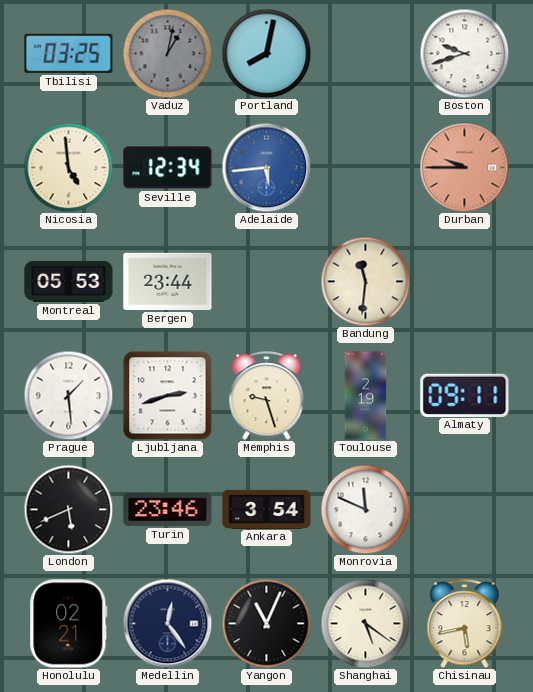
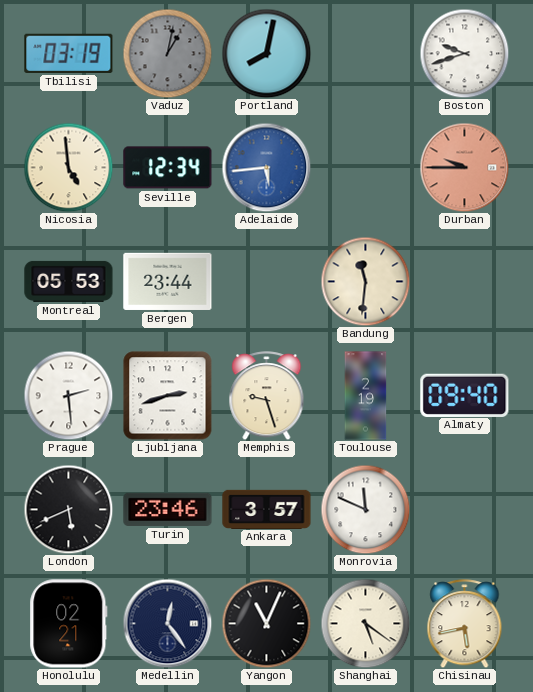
Tbilisi: 03:25 -> 03:19
Prague: 1:29 -> 2:29
Almaty: 09:11 -> 09:40
Ankara: 3:54 -> 3:57
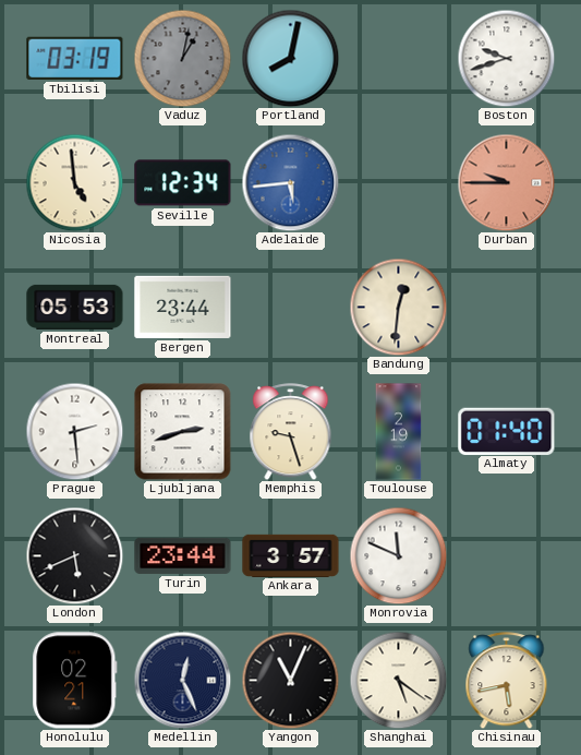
Bandung: 11:31 -> 12:31
Almaty: 09:40 -> 01:40
Turin: 23:46 -> 23:44
Medellin: 12:24 -> 12:26
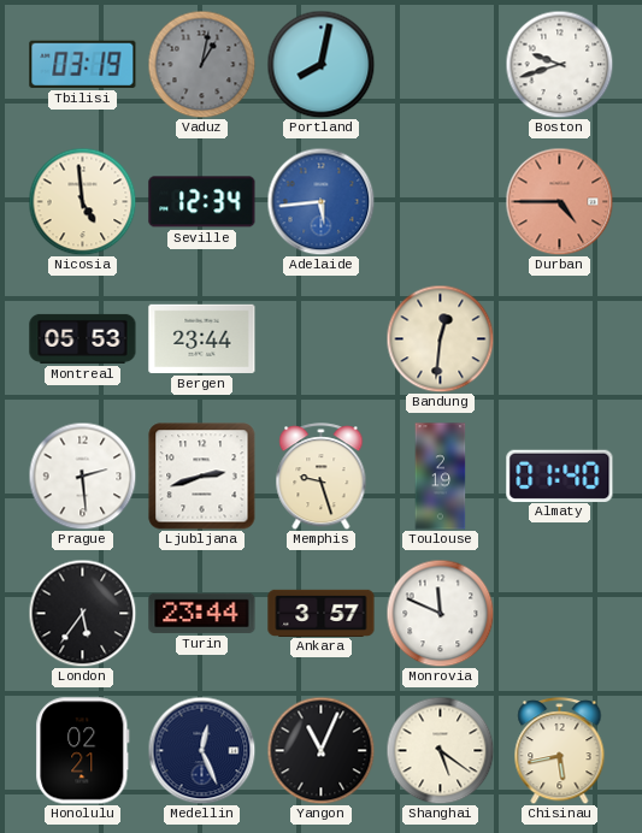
Durban: 9:45 -> 4:45
London: 5:41 -> 5:36
